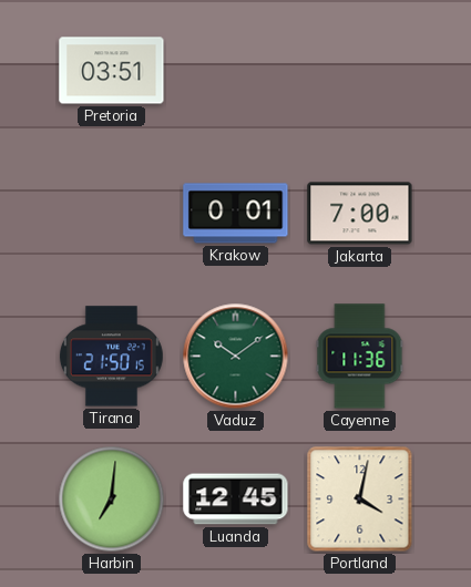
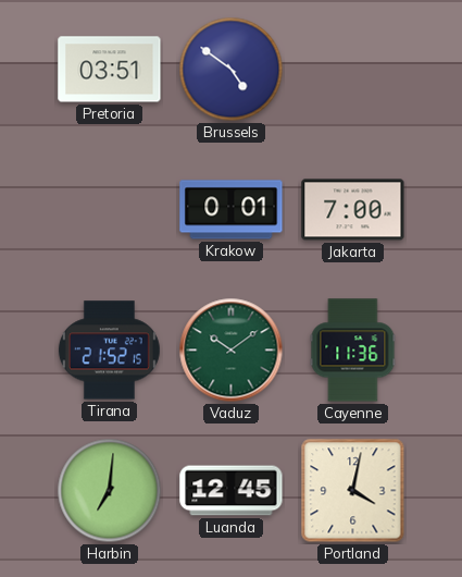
Brussels: none -> 4:51
Tirana: 21:50 -> 21:52
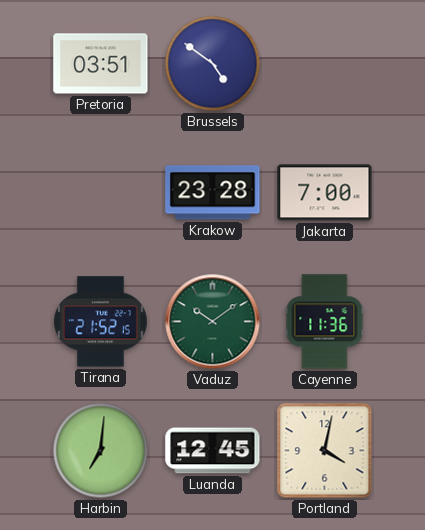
Krakow: 0:01 -> 23:28
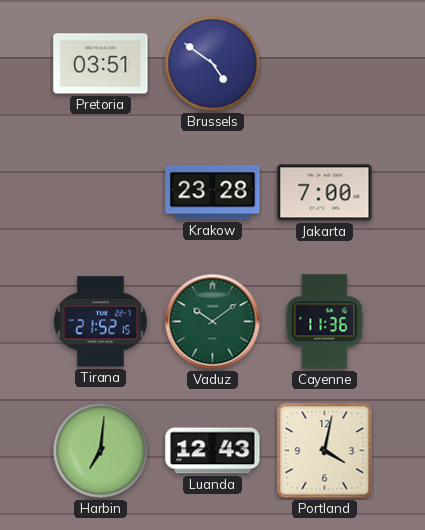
Luanda: 12:45 -> 12:43
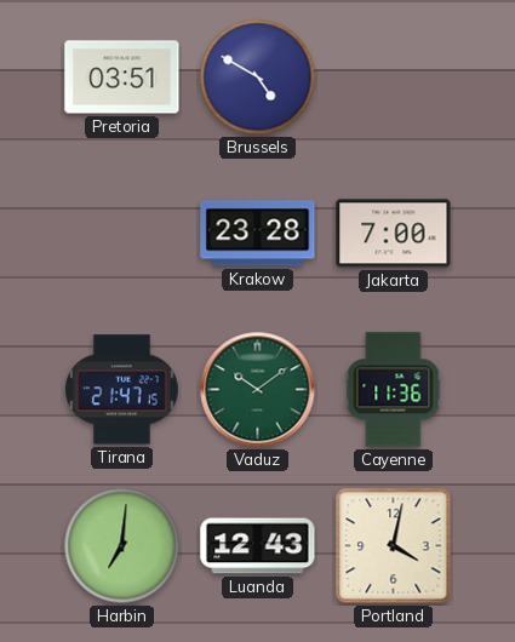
Brussels: 4:51 -> 4:50
Tirana: 21:52 -> 21:47
